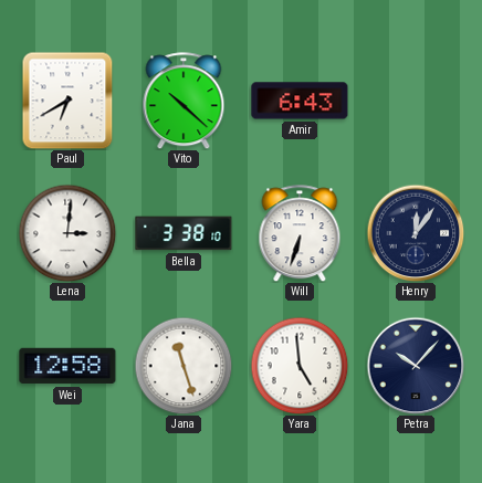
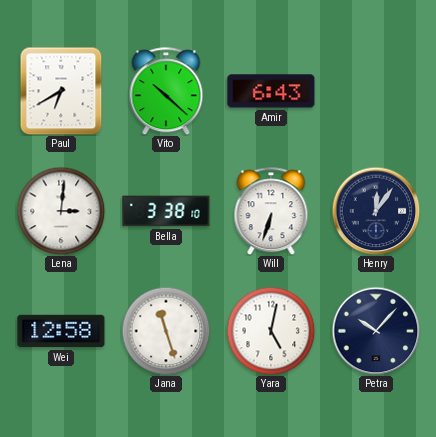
Yara: 4:59 -> 5:02
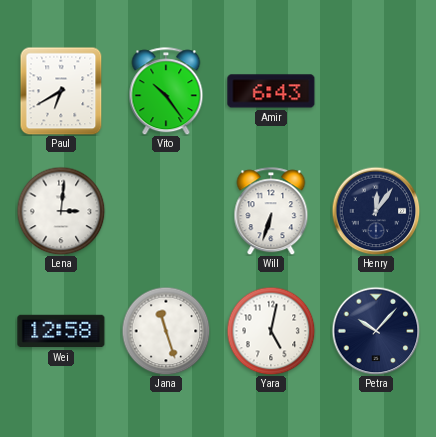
Vito: 10:22 -> 10:24
Bella: 3:38 -> none
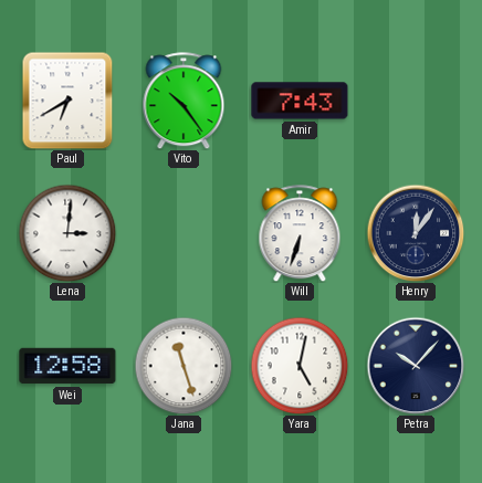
Amir: 6:43 -> 7:43
